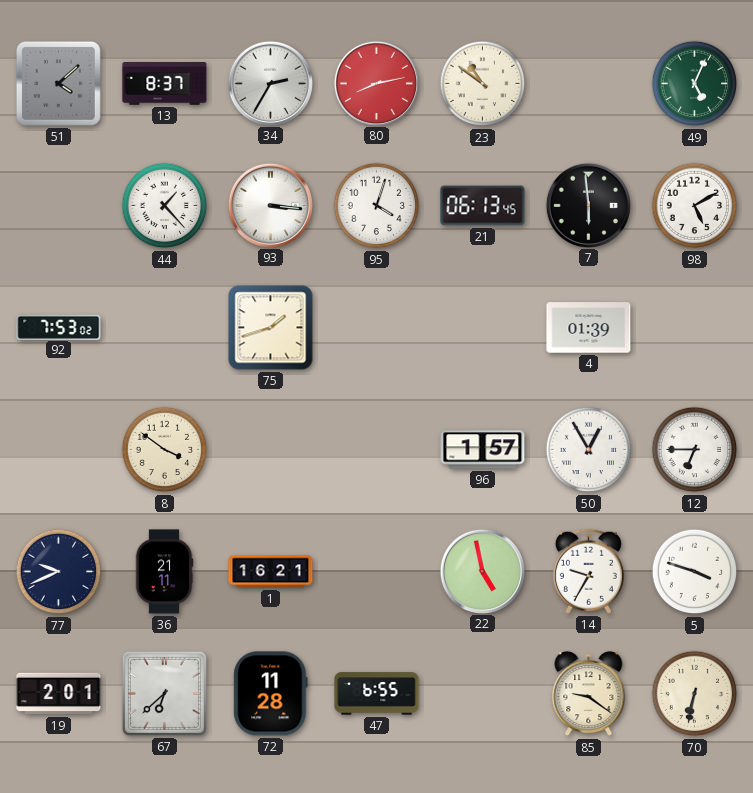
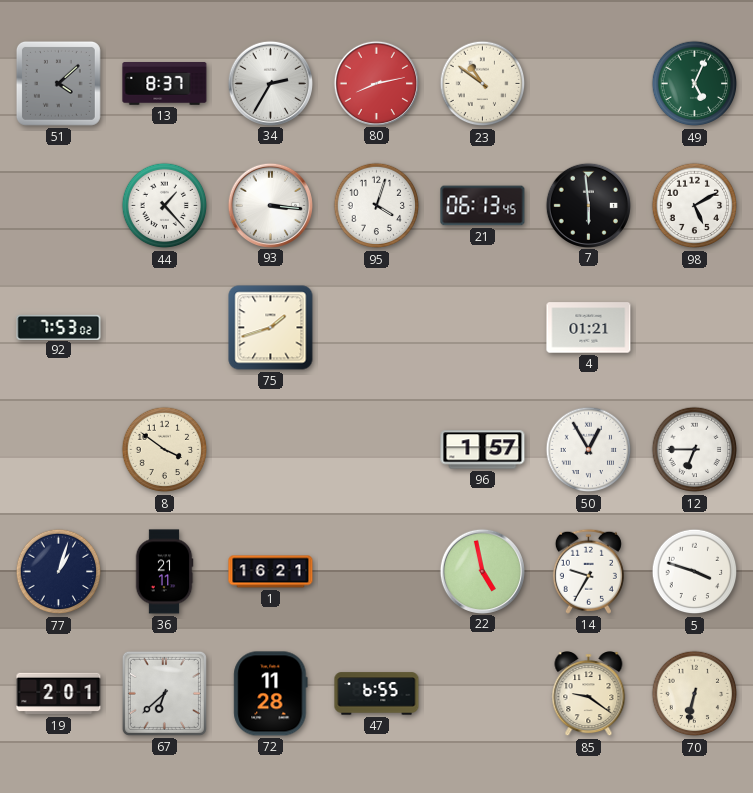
4: 01:39 -> 01:21
77: 9:41 -> 1:03
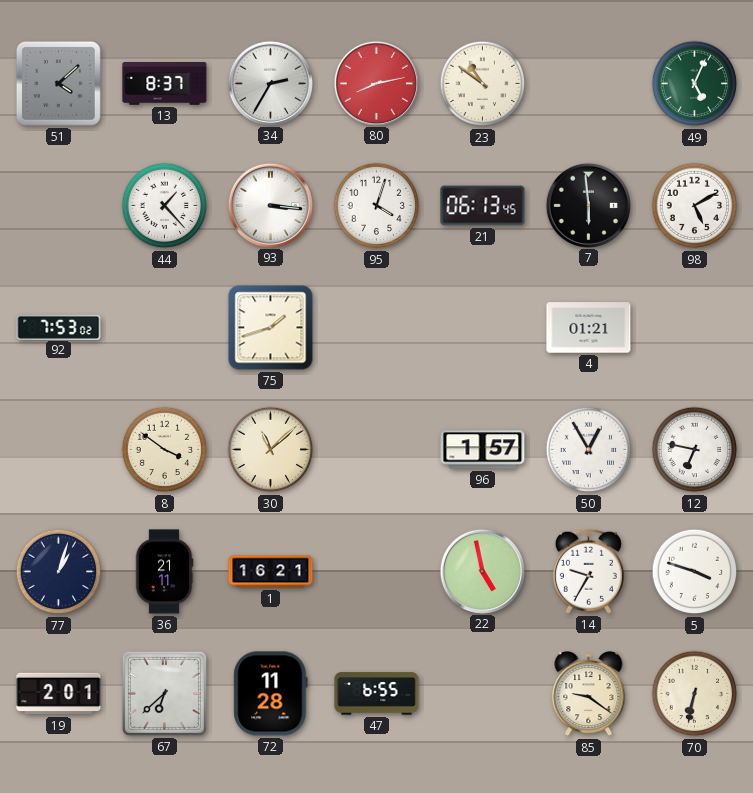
30: none -> 11:08
12: 6:45 -> 6:47
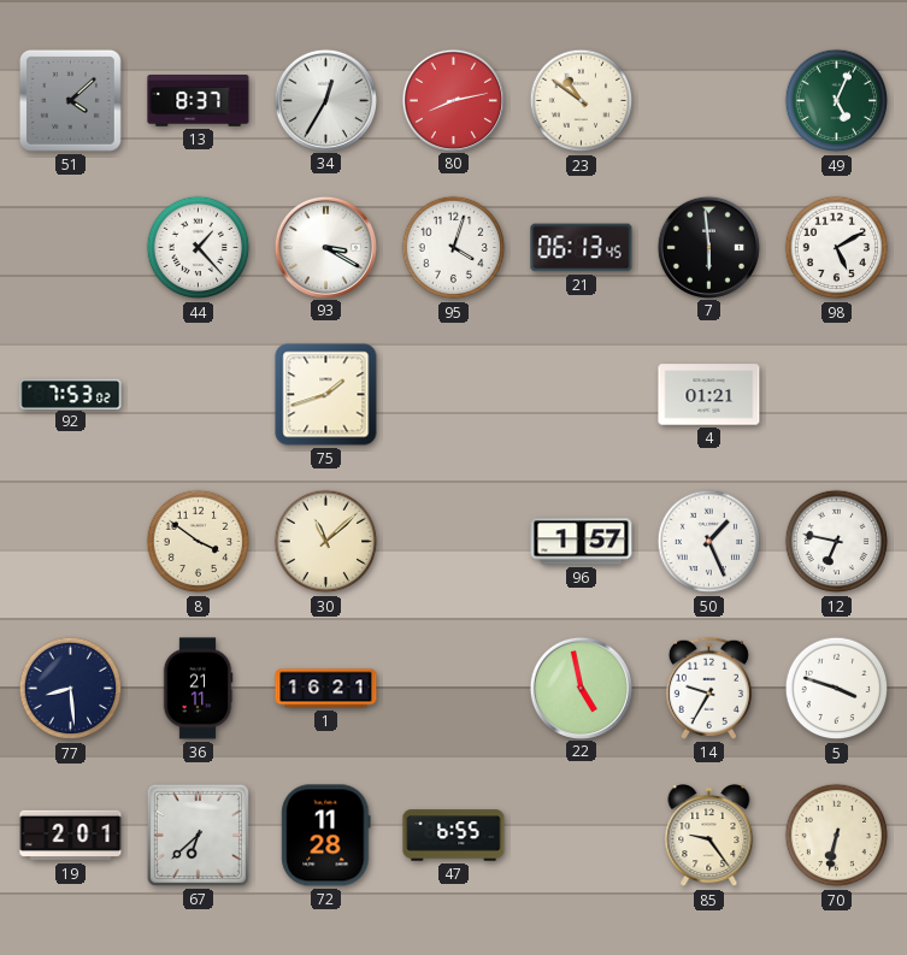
34: 2:35 -> 12:35
93: 3:16 -> 3:20
50: 12:55 -> 1:26
77: 1:03 -> 8:29
85: 9:21 -> 9:24
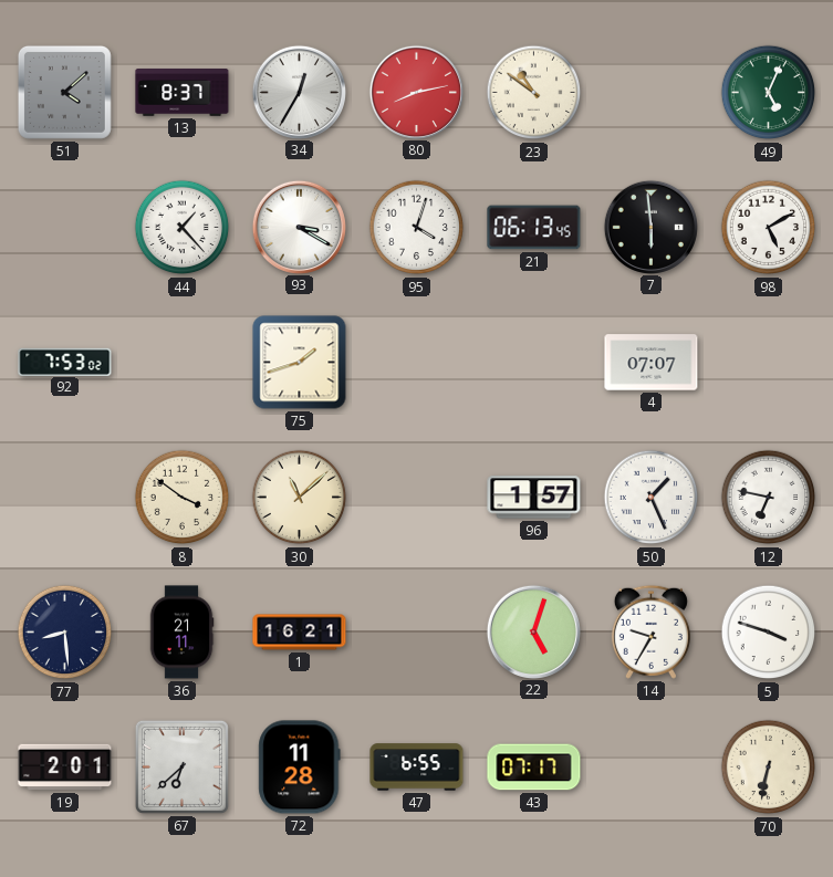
4: 01:21 -> 07:07
22: 4:58 -> 5:03
43: none -> 07:17
85: 9:24 -> none
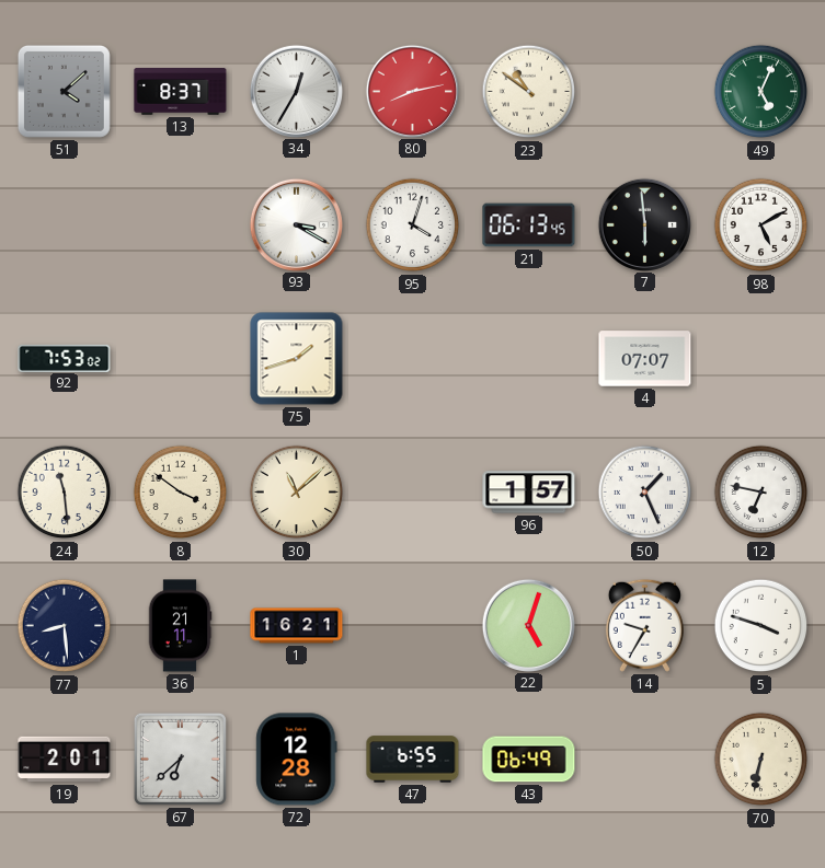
44: 1:23 -> none
24: none -> 11:29
72: 11:28 -> 12:28
43: 07:17 -> 06:49
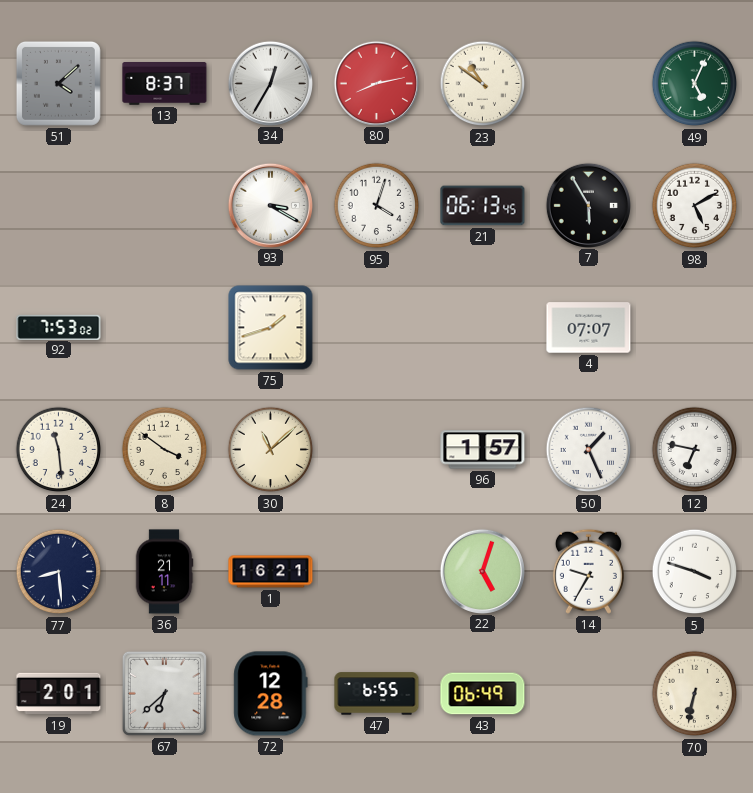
7: 5:59 -> 5:55
